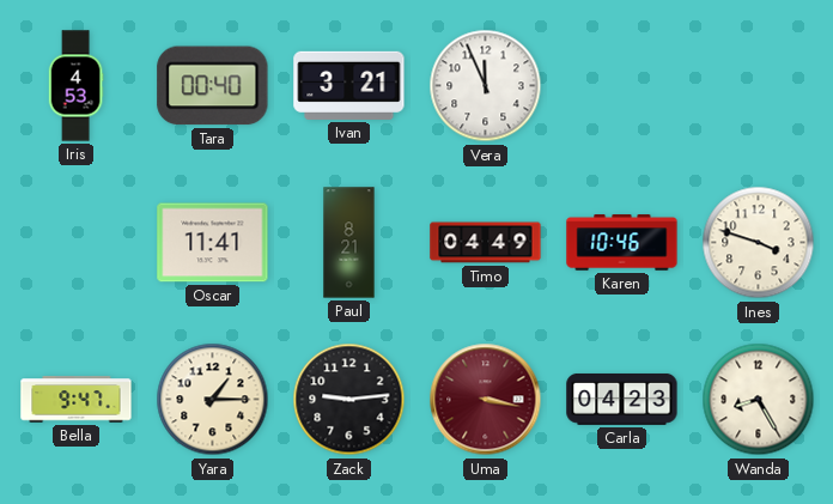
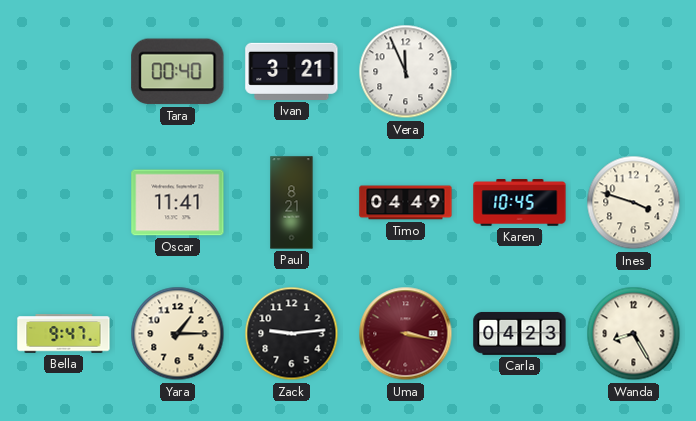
Iris: 4:53 -> none
Karen: 10:46 -> 10:45
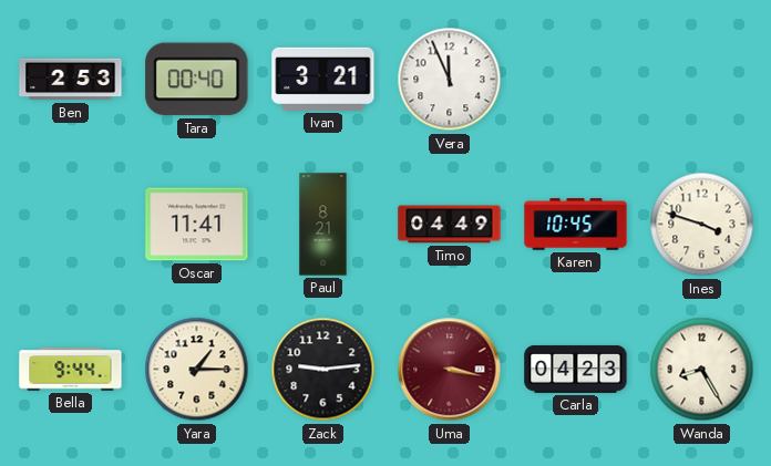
Ben: none -> 2:53
Bella: 9:47 -> 9:44
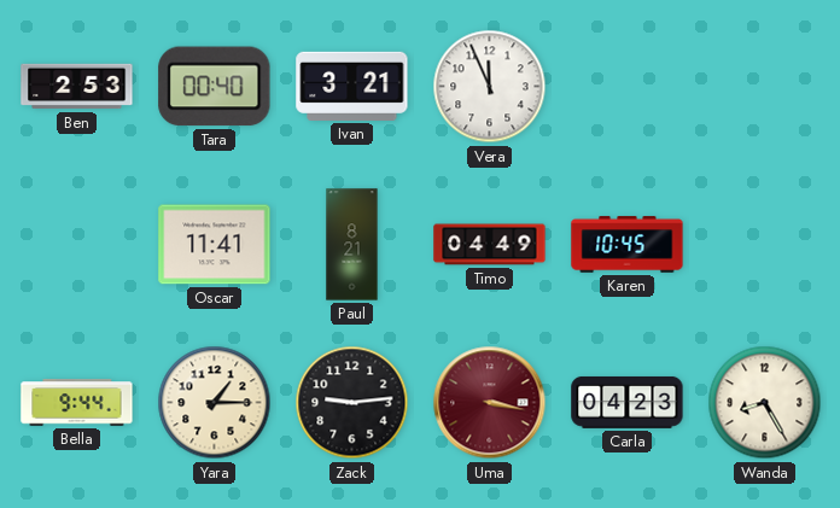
Ines: 3:48 -> none
